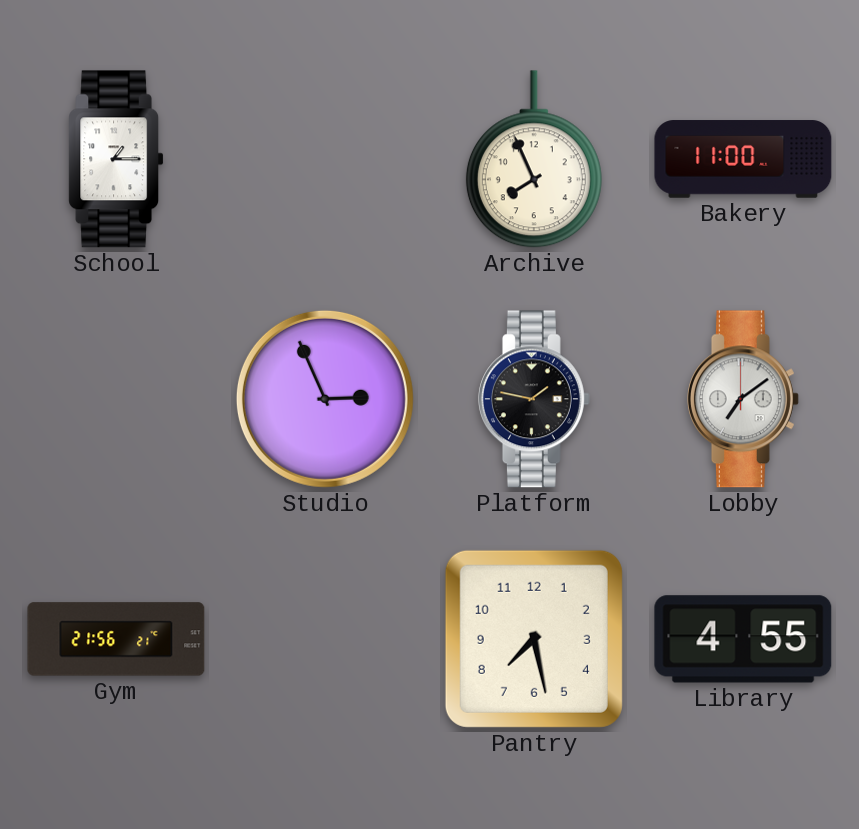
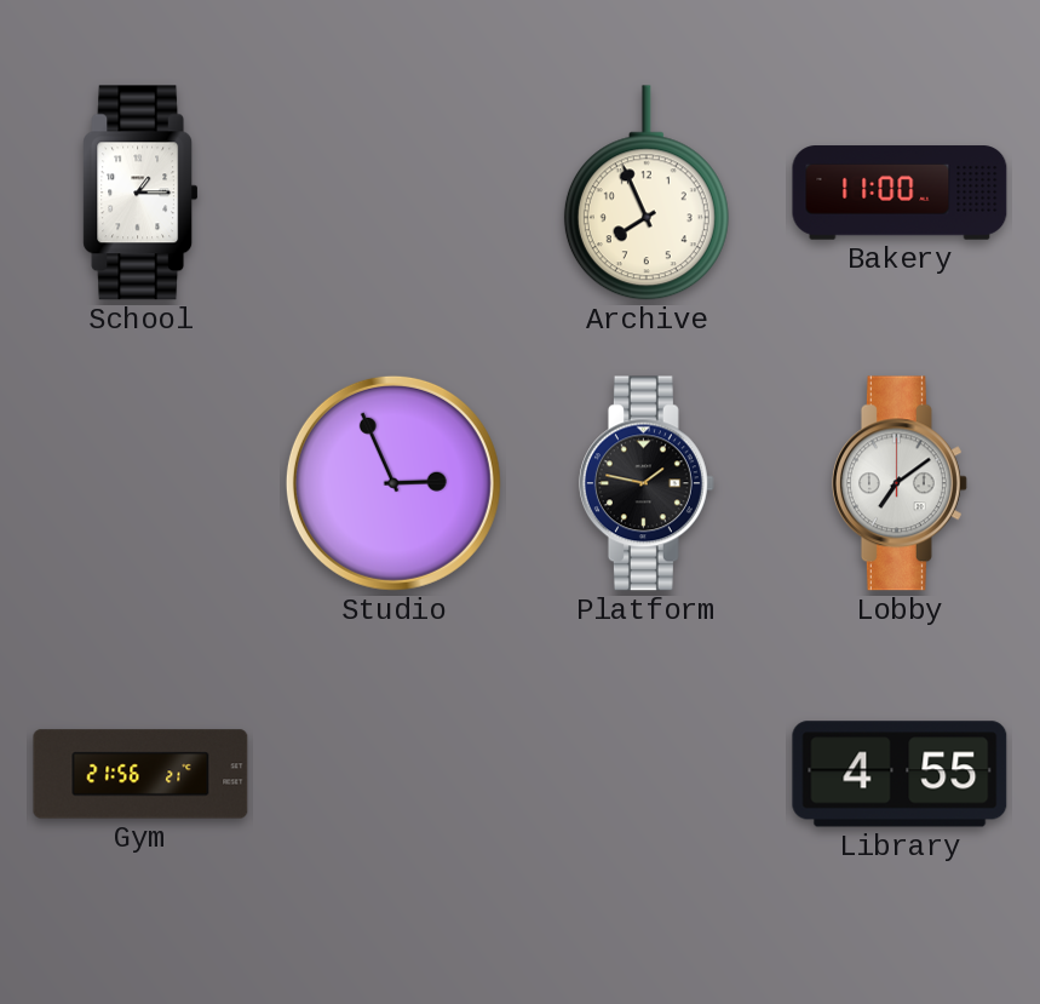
Pantry: 7:28 -> none
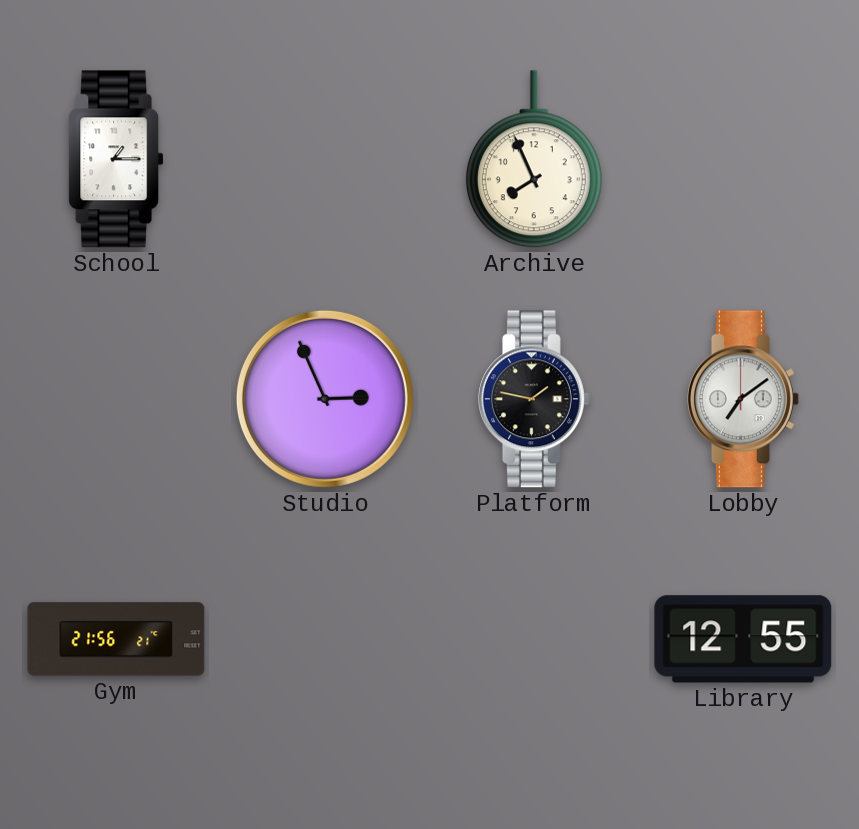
Bakery: 11:00 -> none
Library: 4:55 -> 12:55
